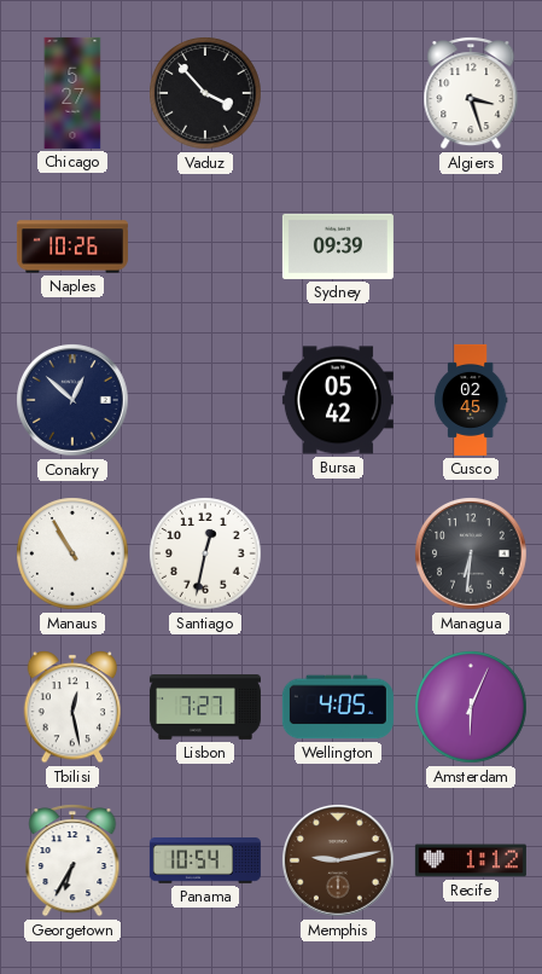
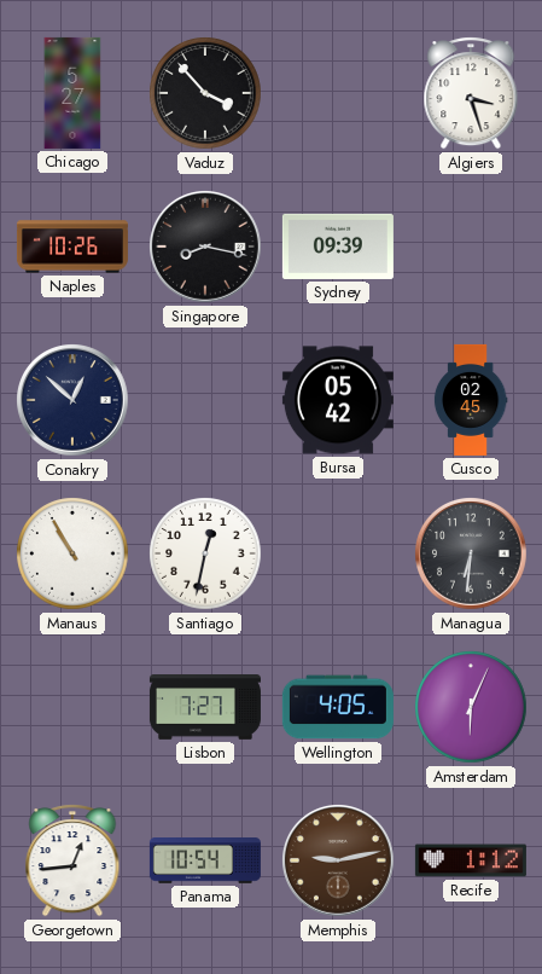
Singapore: none -> 8:17
Tbilisi: 12:28 -> none
Georgetown: 6:35 -> 12:44
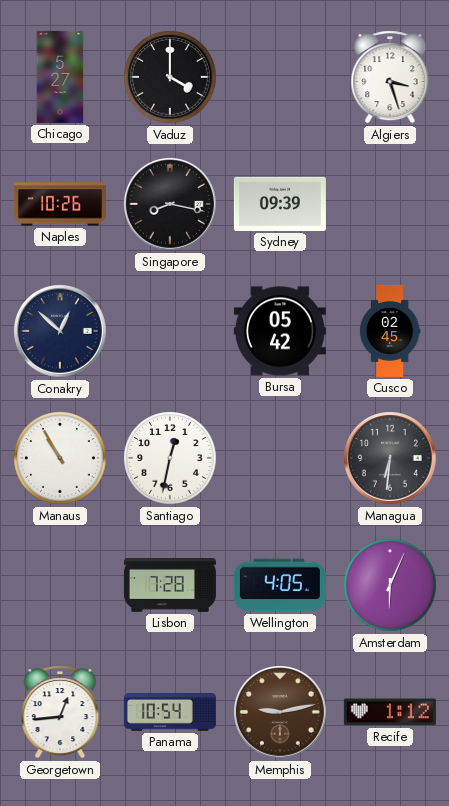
Vaduz: 3:53 -> 4:00
Lisbon: 7:27 -> 7:28
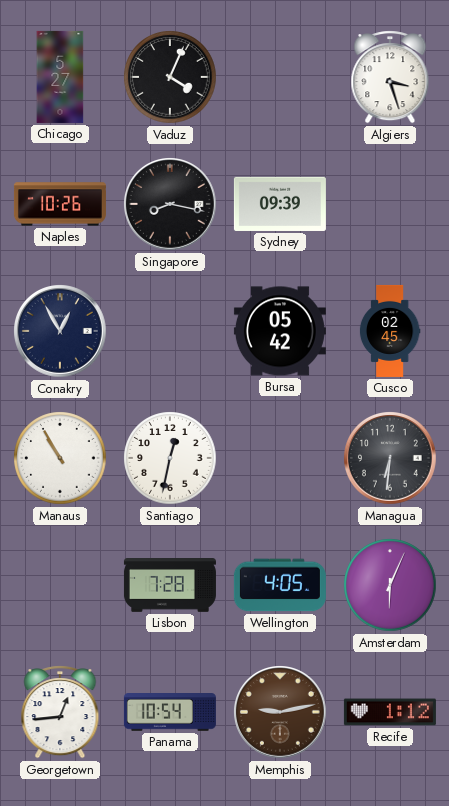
Vaduz: 4:00 -> 4:04
Conakry: 12:52 -> 12:55
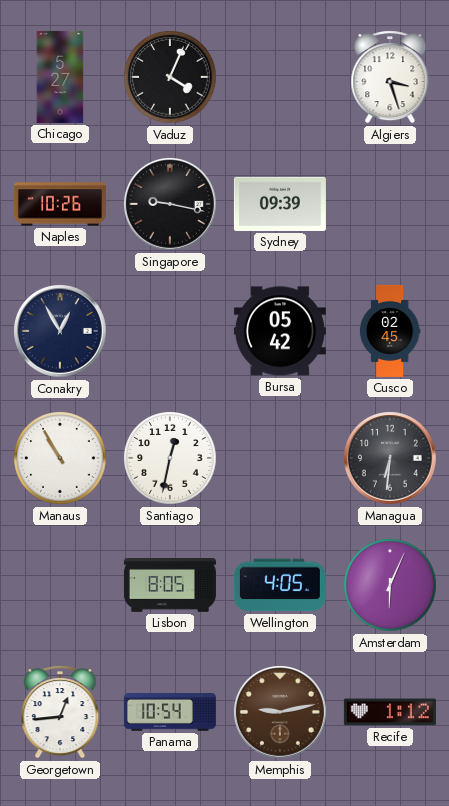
Singapore: 8:17 -> 9:17
Lisbon: 7:28 -> 8:05
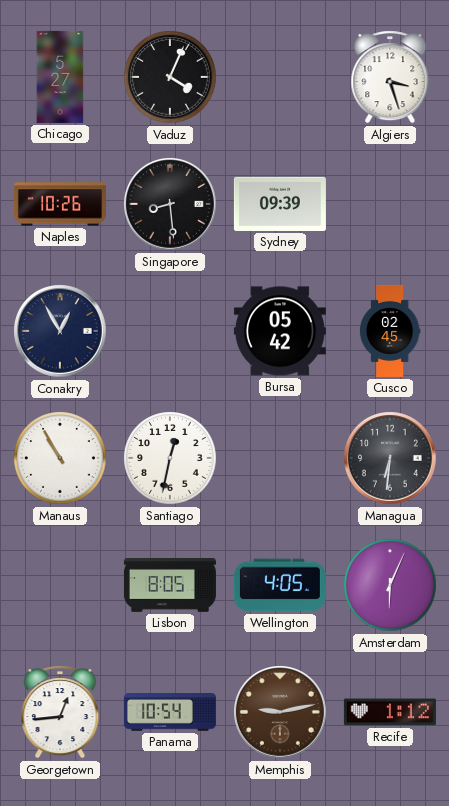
Singapore: 9:17 -> 8:29
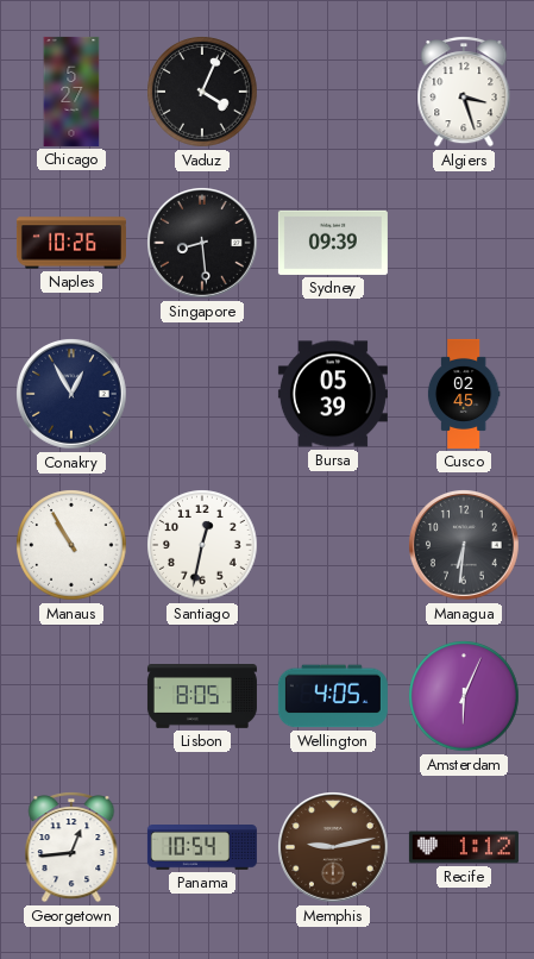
Bursa: 05:42 -> 05:39
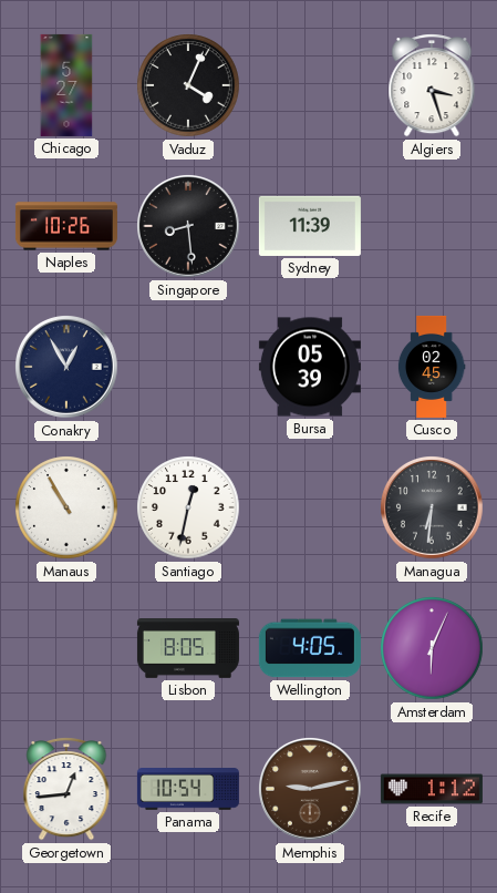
Sydney: 09:39 -> 11:39
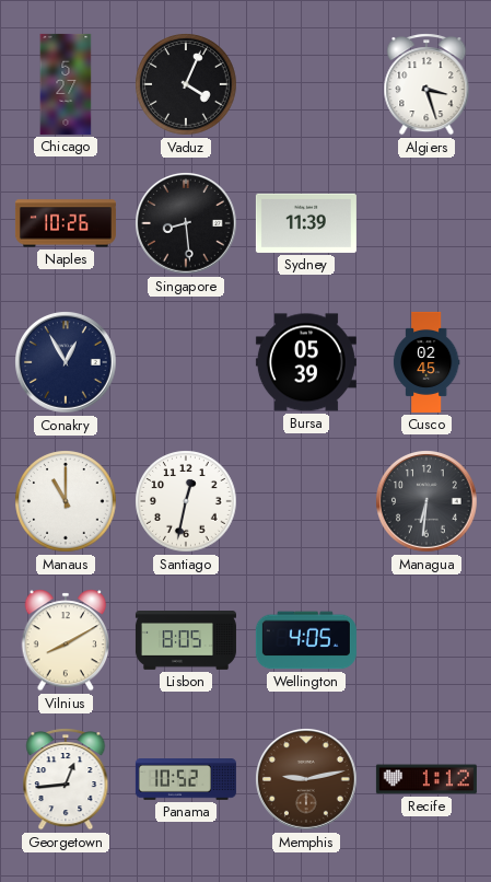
Manaus: 10:55 -> 11:00
Vilnius: none -> 8:10
Amsterdam: 6:04 -> none
Panama: 10:54 -> 10:52
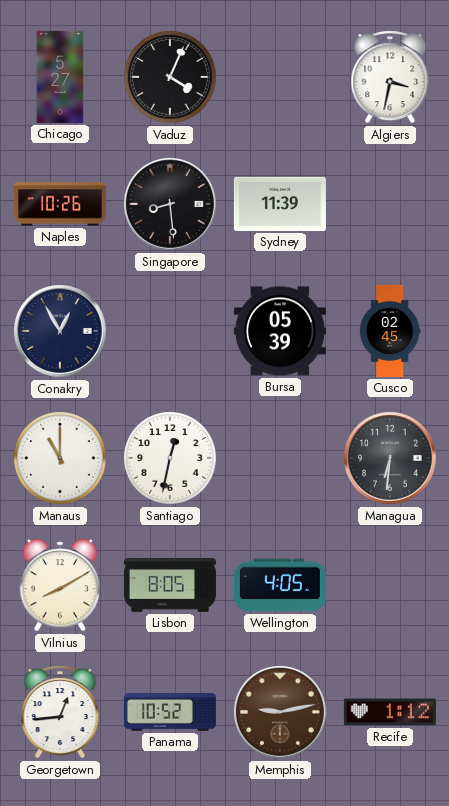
Algiers: 3:27 -> 3:32
